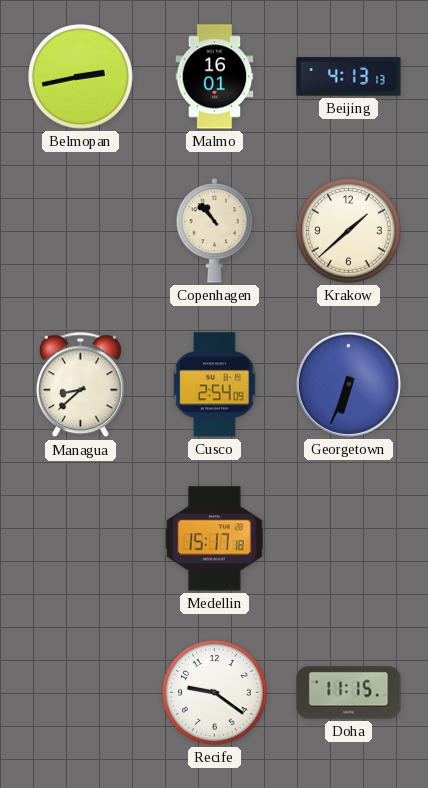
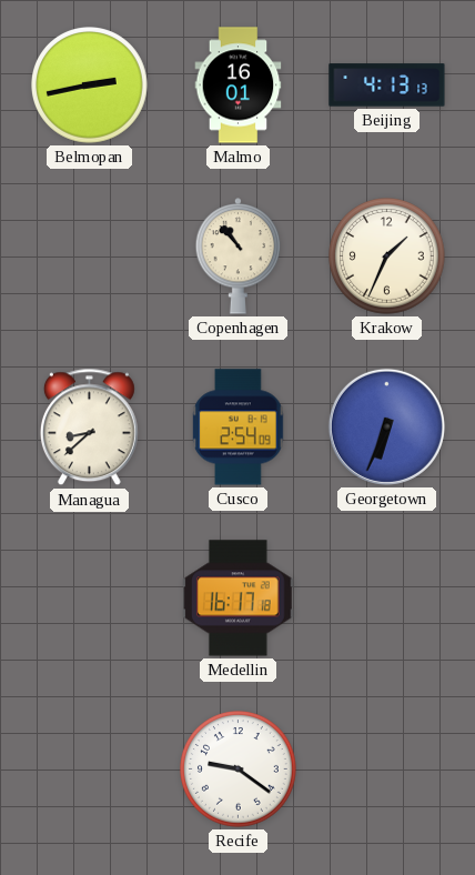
Krakow: 1:38 -> 1:34
Medellin: 15:17 -> 16:17
Doha: 11:15 -> none
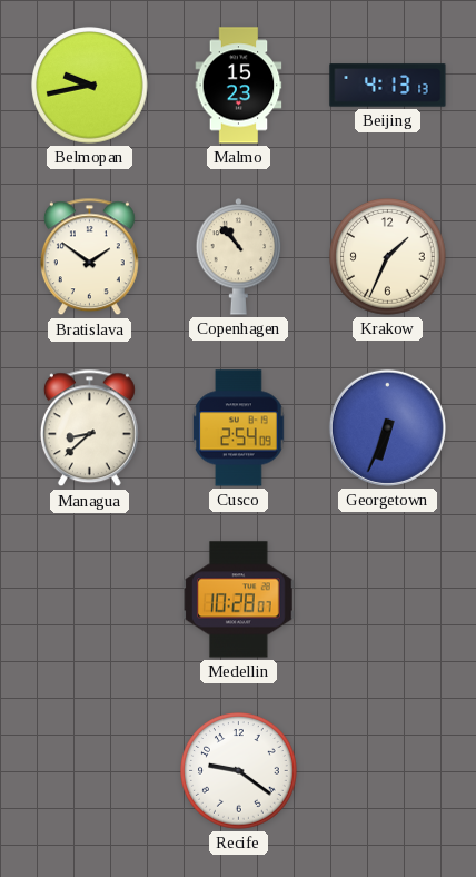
Belmopan: 2:43 -> 9:43
Malmo: 16:01 -> 15:23
Bratislava: none -> 1:51
Medellin: 16:17 -> 10:28
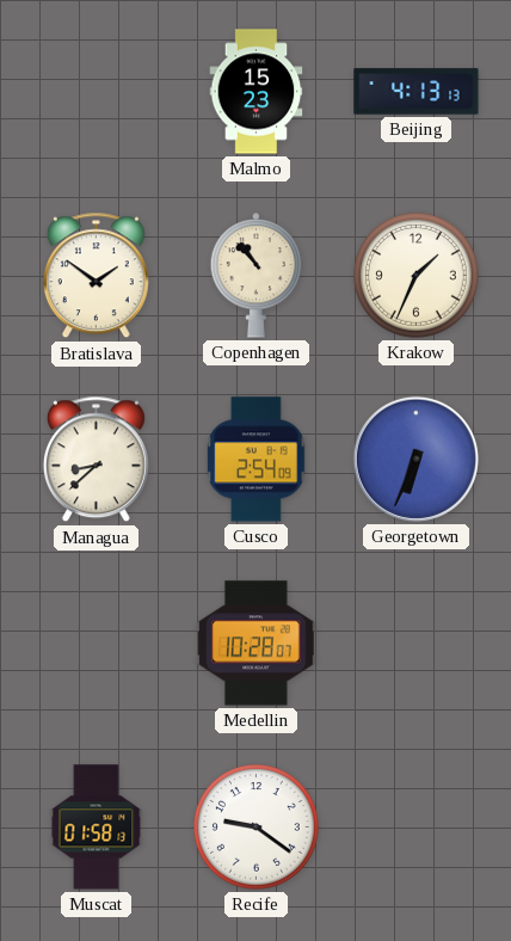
Belmopan: 9:43 -> none
Muscat: none -> 01:58
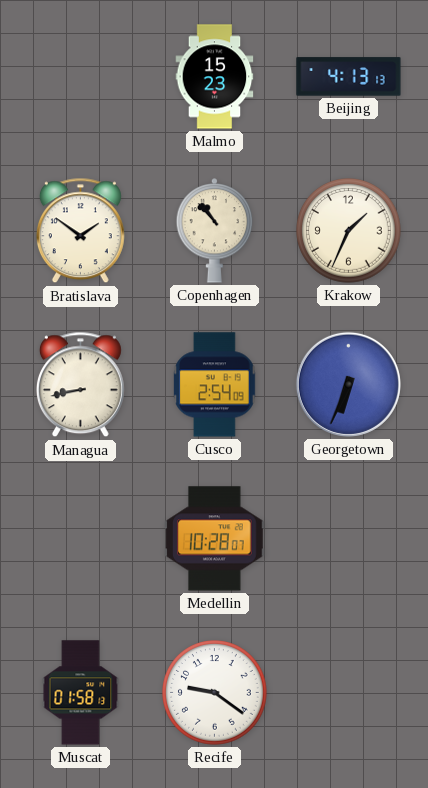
Managua: 8:38 -> 8:43
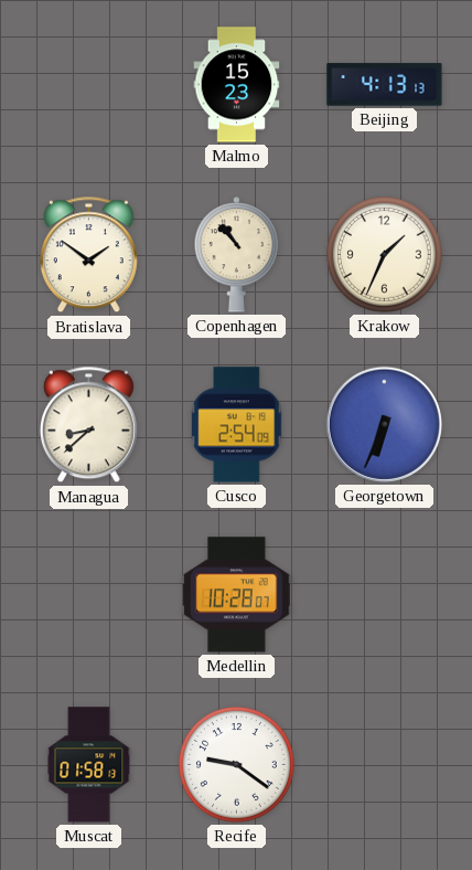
Managua: 8:43 -> 8:38
